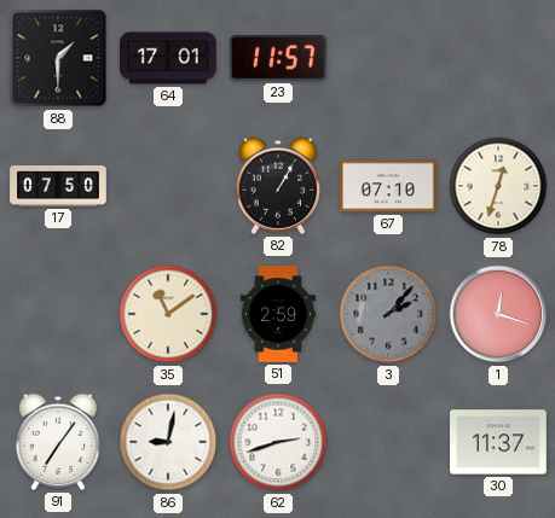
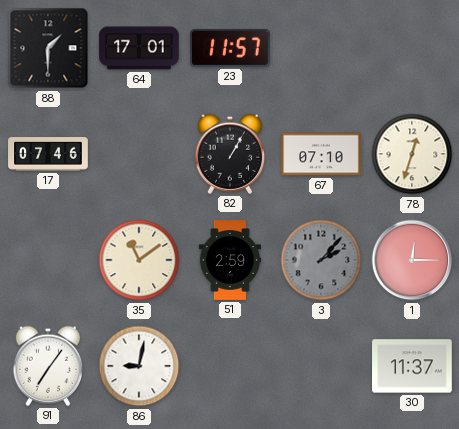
17: 07:50 -> 07:46
1: 12:18 -> 12:15
62: 2:42 -> none
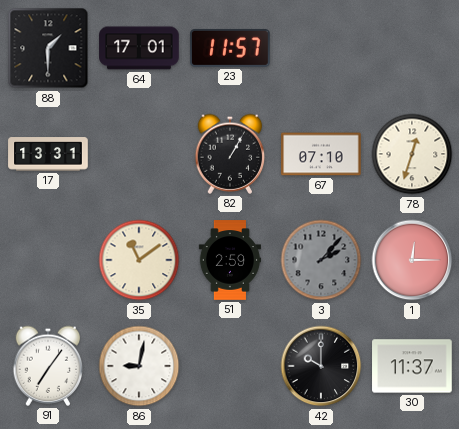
17: 07:46 -> 13:31
42: none -> 10:00
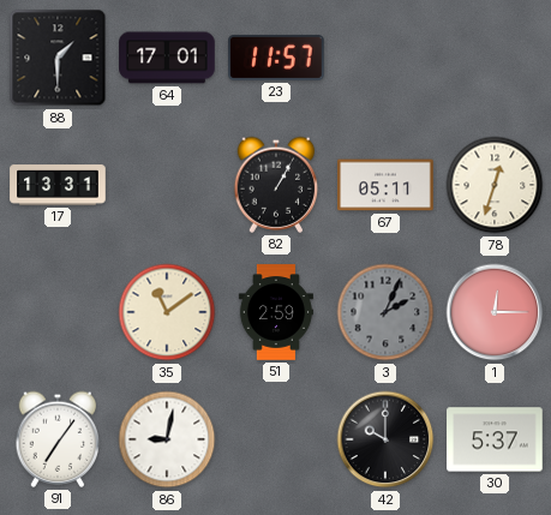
67: 07:10 -> 05:11
3: 2:07 -> 2:04
30: 11:37 -> 5:37
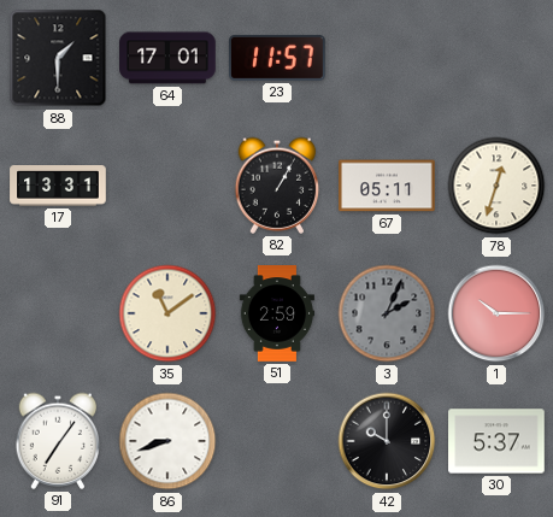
1: 12:15 -> 10:15
86: 9:02 -> 8:42
